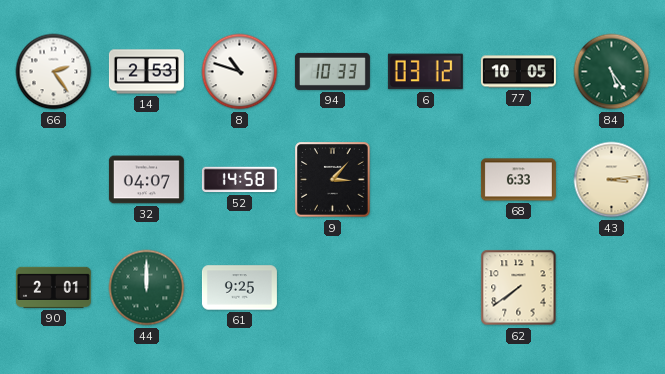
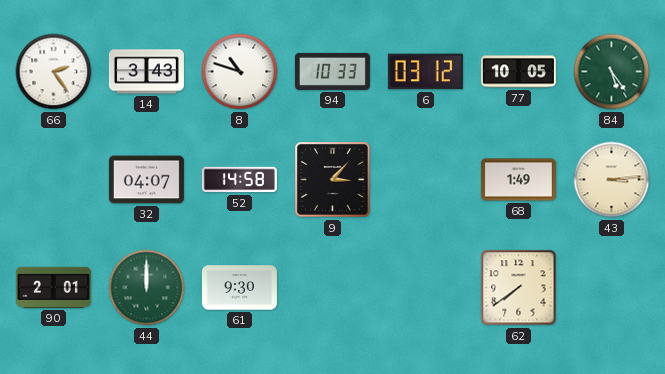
14: 2:53 -> 3:43
68: 6:33 -> 1:49
61: 9:25 -> 9:30
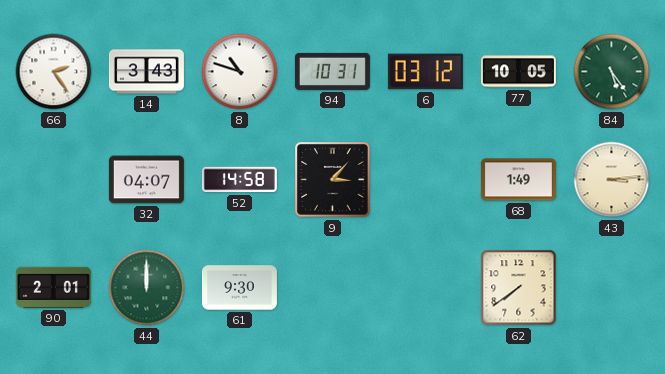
94: 10:33 -> 10:31
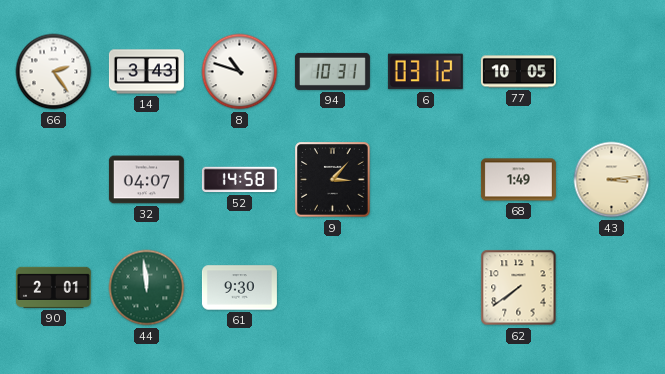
84: 5:24 -> none
44: 12:00 -> 11:59
